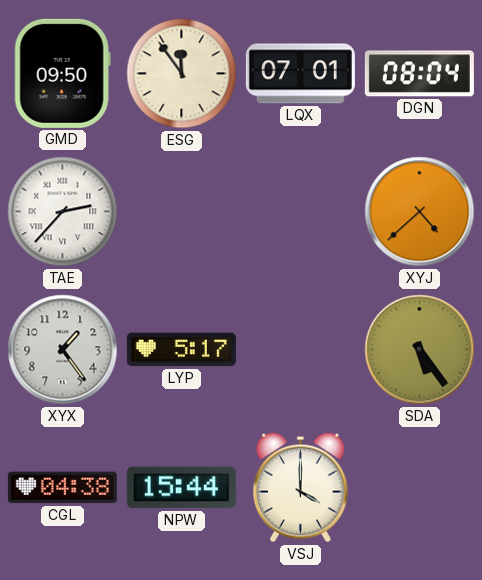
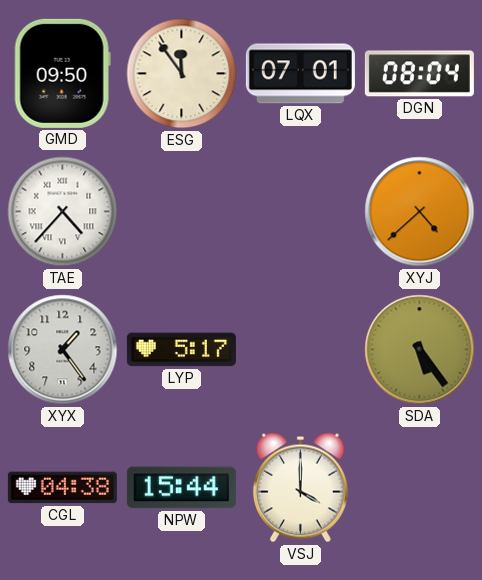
TAE: 2:37 -> 4:37
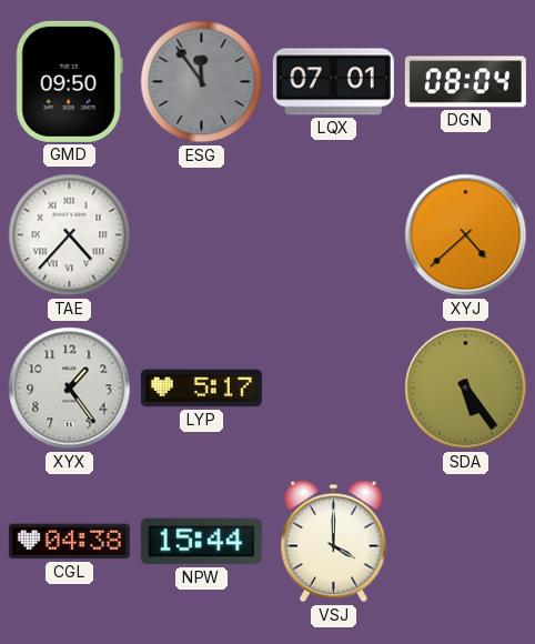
ESG dial: cream -> grey
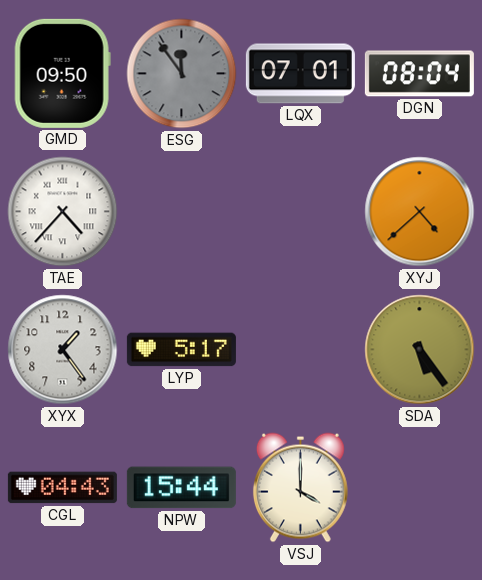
CGL: 04:38 -> 04:43
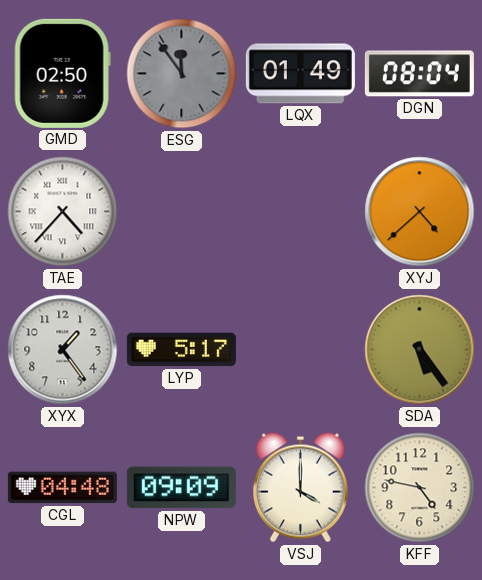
GMD: 09:50 -> 02:50
LQX: 07:01 -> 01:49
CGL: 04:43 -> 04:48
NPW: 15:44 -> 09:09
KFF: none -> 4:47
